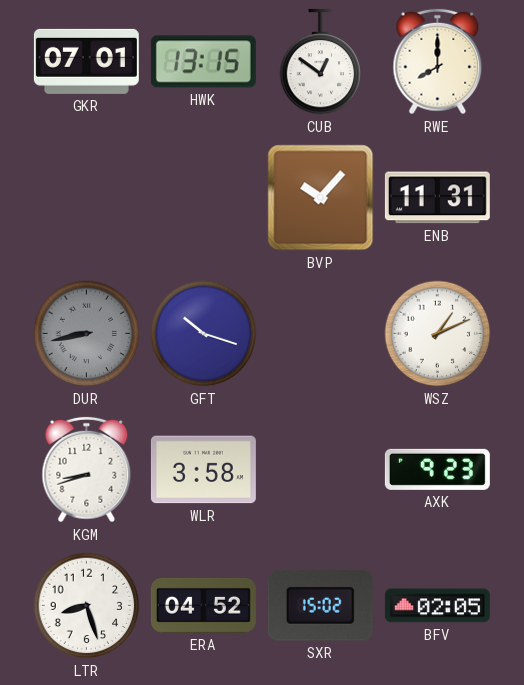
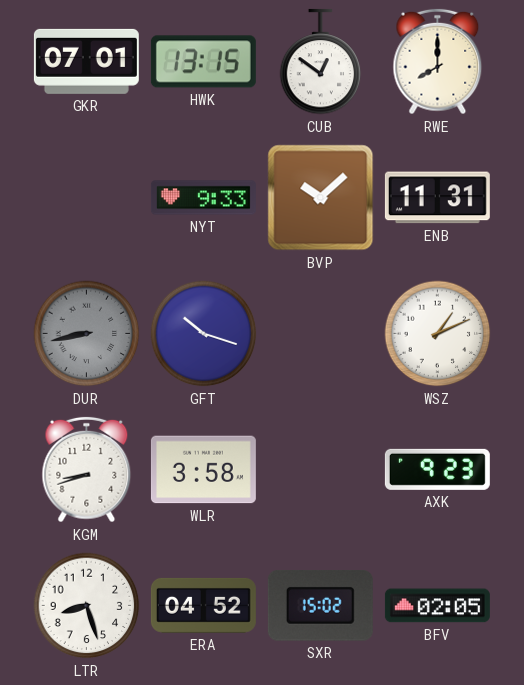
NYT: none -> 9:33
BVP: 10:07 -> 10:08
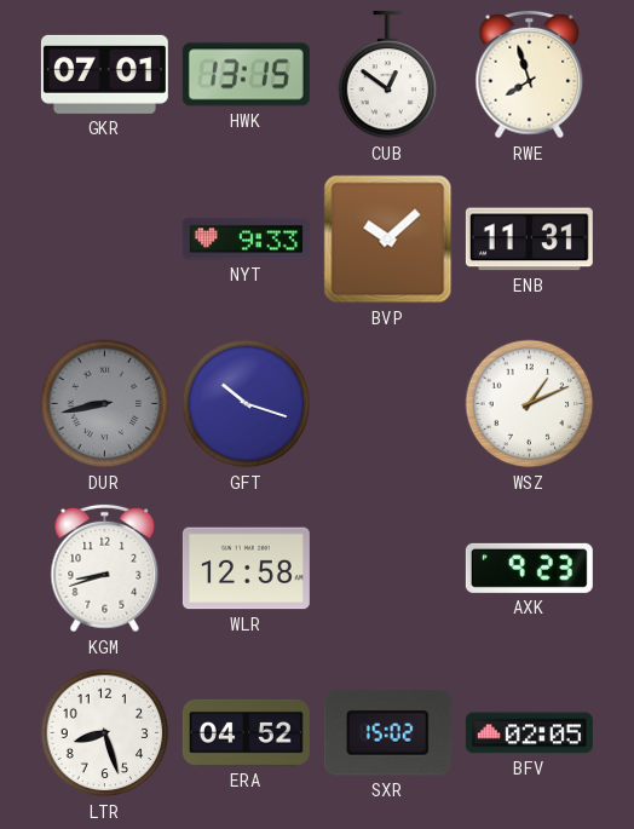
RWE: 8:00 -> 7:57
WLR: 3:58 -> 12:58
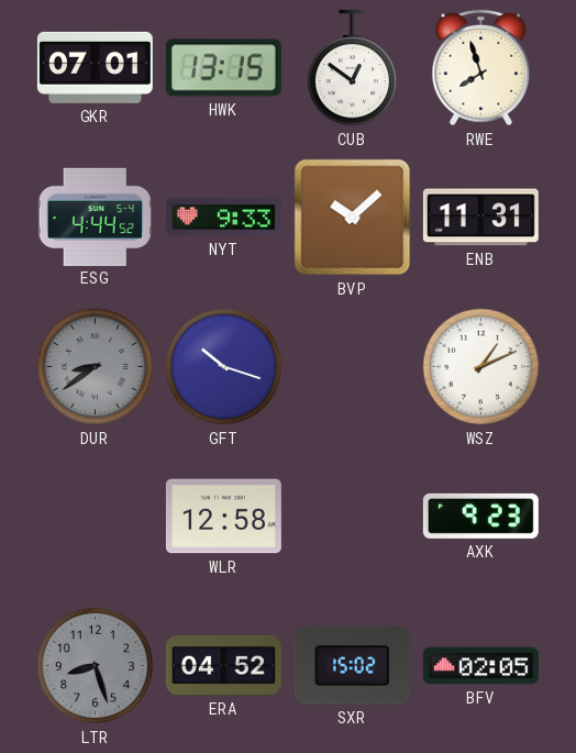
ESG: none -> 4:44
DUR: 8:43 -> 8:39
KGM: 8:42 -> none
LTR dial: white -> grey
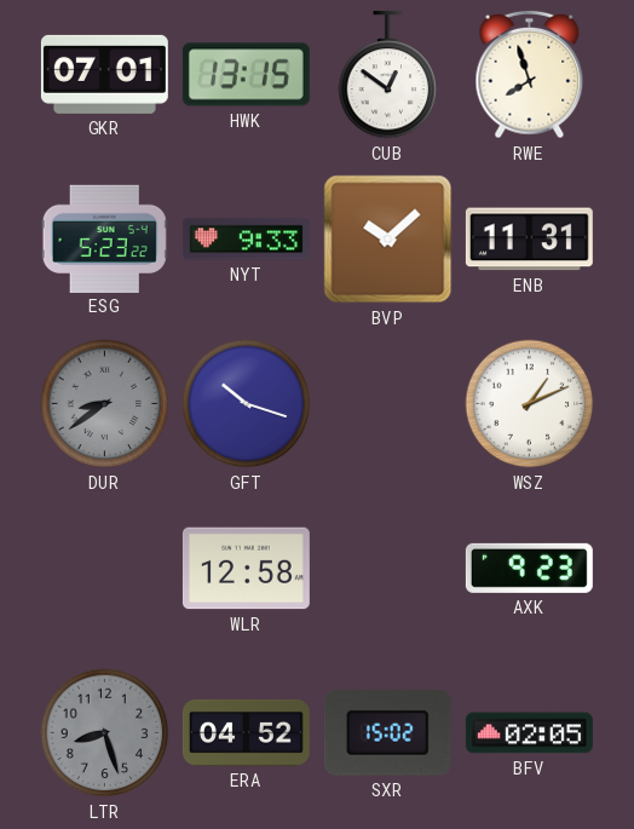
ESG: 4:44 -> 5:23
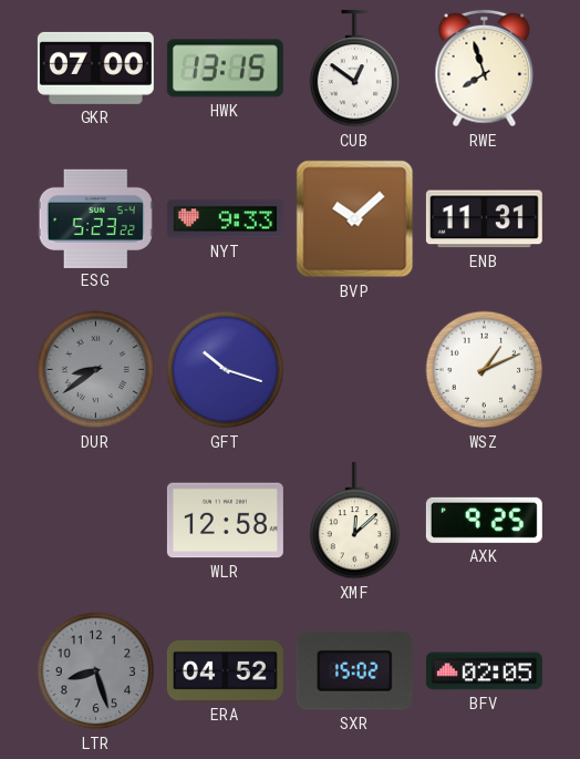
GKR: 07:01 -> 07:00
XMF: none -> 12:08
AXK: 9:23 -> 9:25
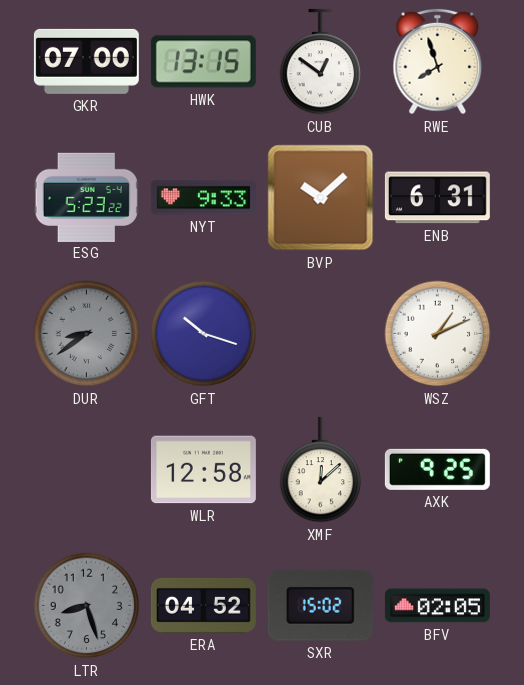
ENB: 11:31 -> 6:31
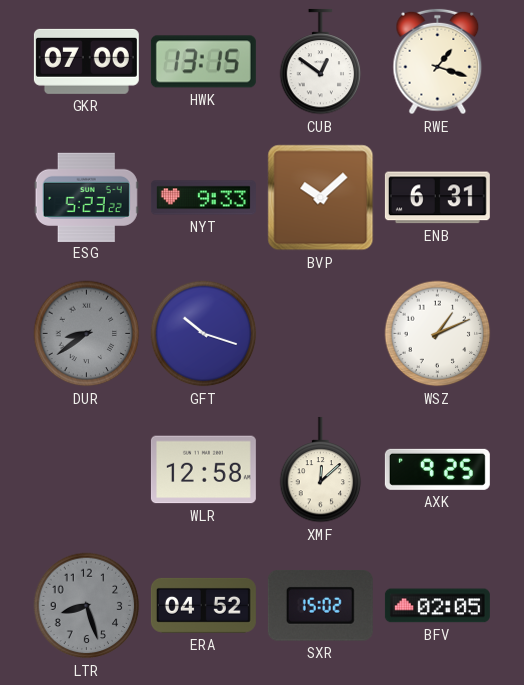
RWE: 7:57 -> 1:18
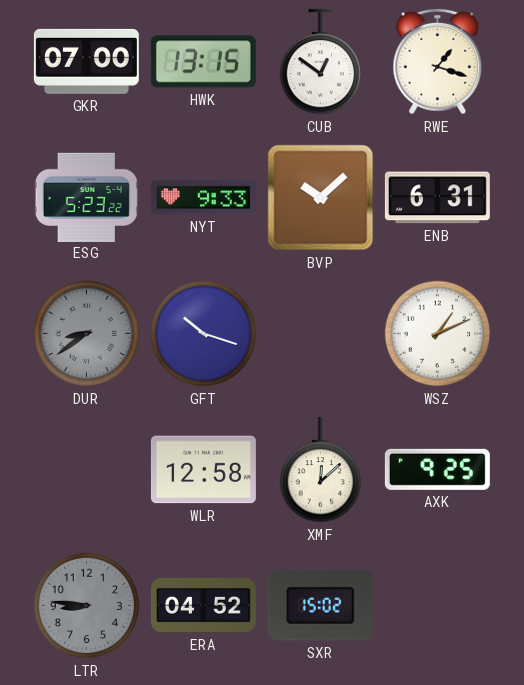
LTR: 8:27 -> 8:46
BFV: 02:05 -> none
